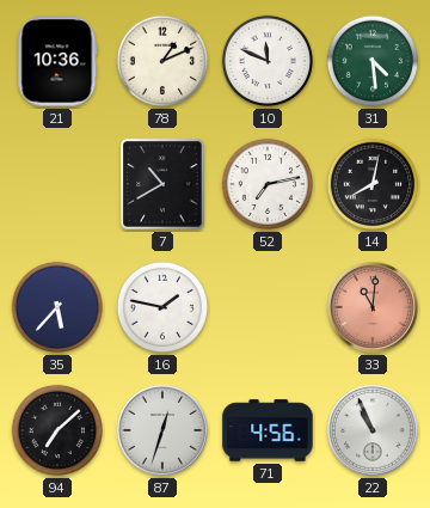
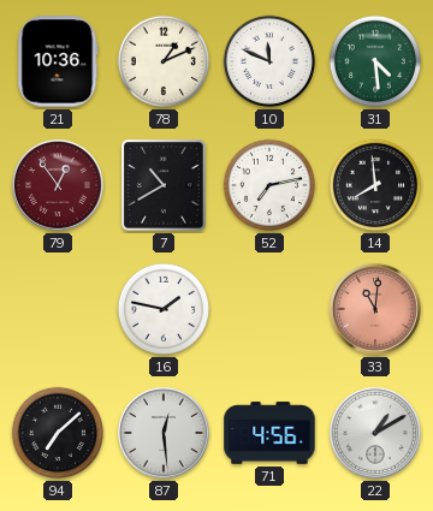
79: none -> 12:54
14: 8:02 -> 7:59
35: 5:37 -> none
87: 12:33 -> 12:29
22: 10:56 -> 1:10
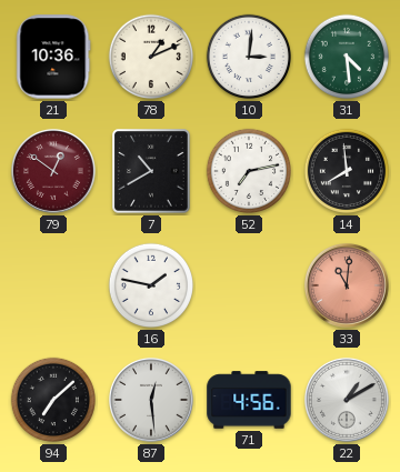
10: 11:49 -> 3:01
79: 12:54 -> 12:51
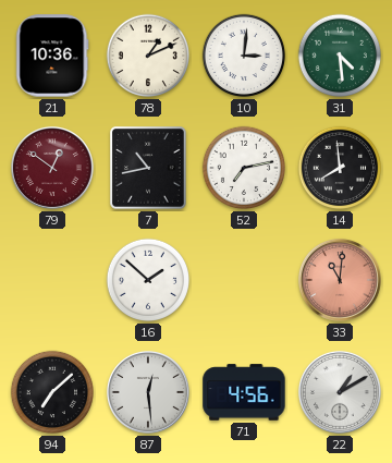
7: 10:40 -> 10:43
16: 1:47 -> 1:52
